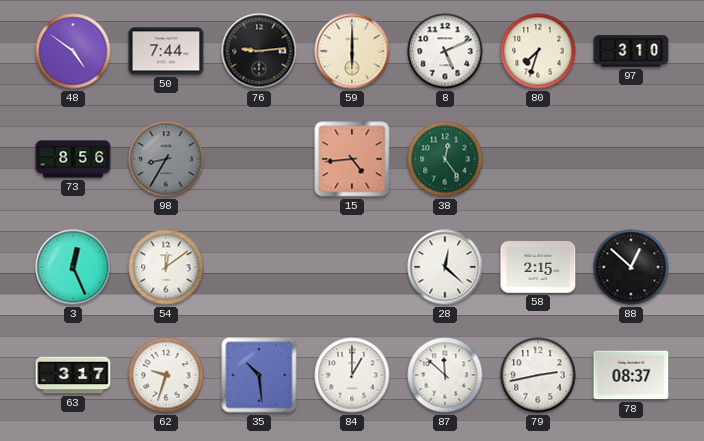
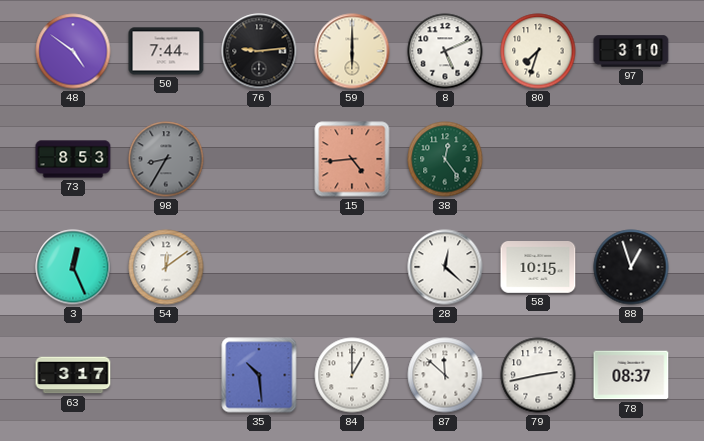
73: 8:56 -> 8:53
58: 2:15 -> 10:15
88: 12:52 -> 12:57
62: 9:33 -> none
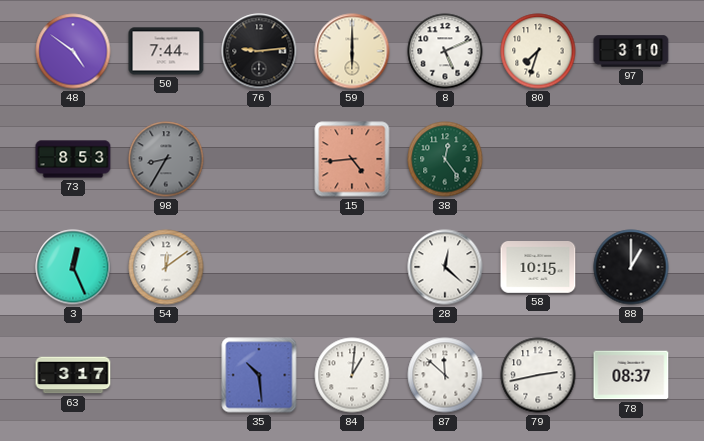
88: 12:57 -> 1:00
84: 1:00 -> 1:01
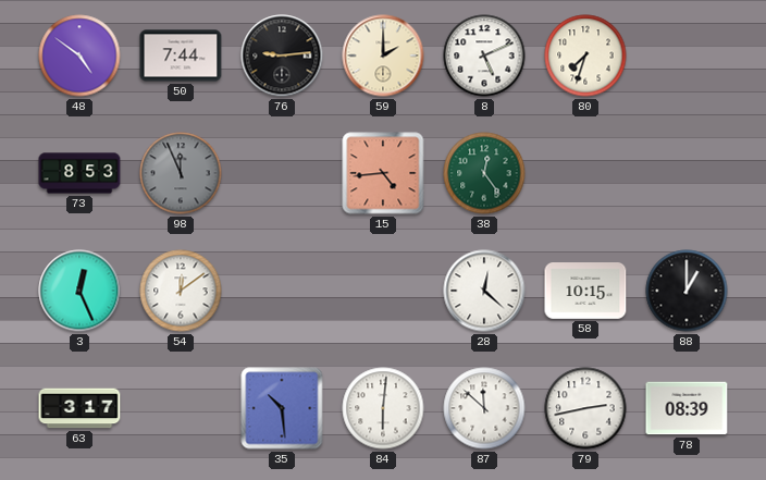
59: 6:00 -> 2:00
97: 3:10 -> none
98: 8:35 -> 11:56
84: 1:01 -> 6:01
78: 08:37 -> 08:39
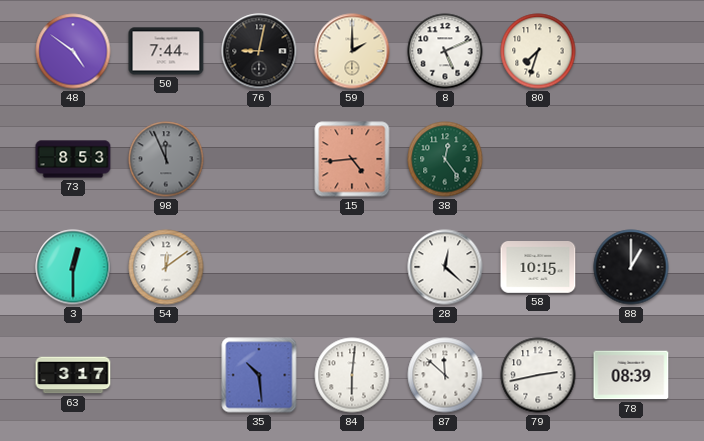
76: 9:14 -> 9:02
3: 12:26 -> 12:30
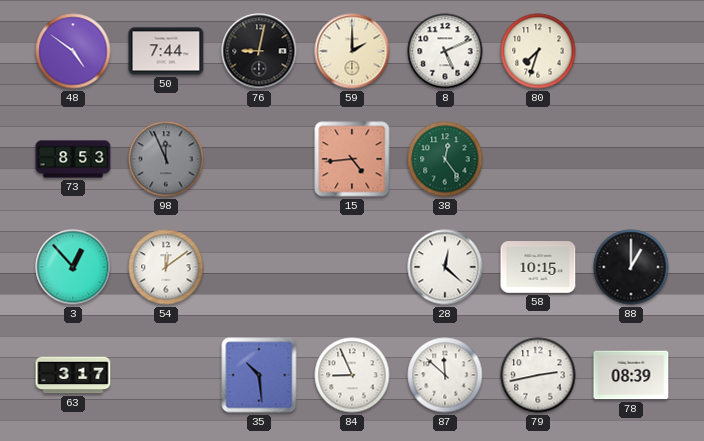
3: 12:30 -> 12:53
84: 6:01 -> 8:56
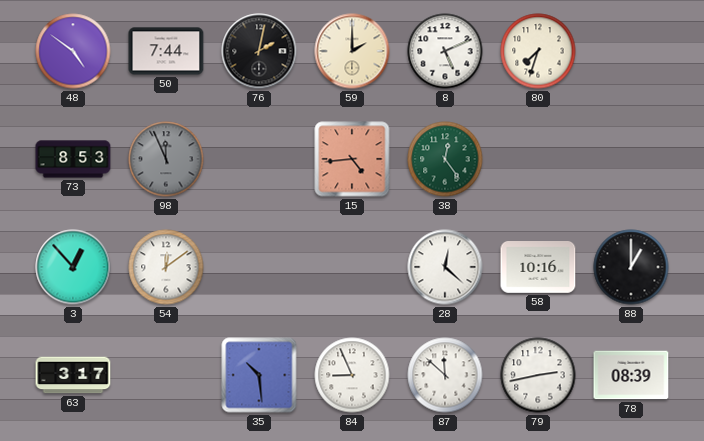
76: 9:02 -> 2:02
58: 10:15 -> 10:16
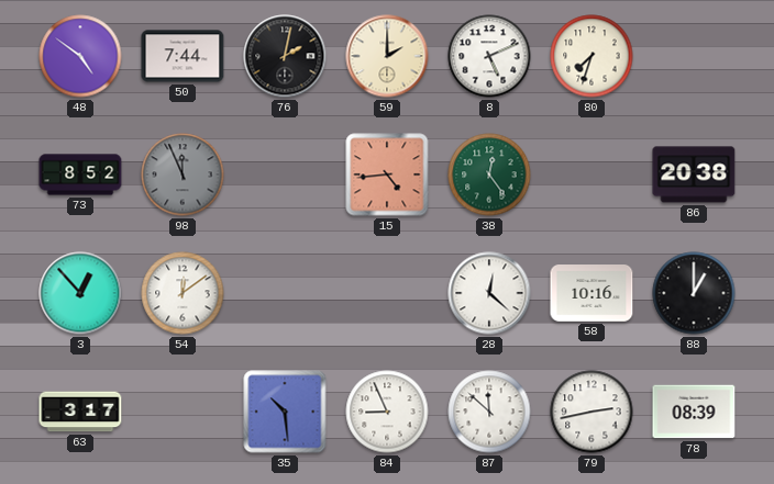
73: 8:53 -> 8:52
86: none -> 20:38
